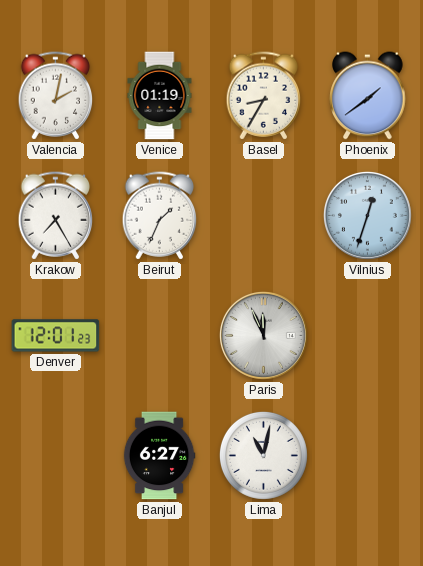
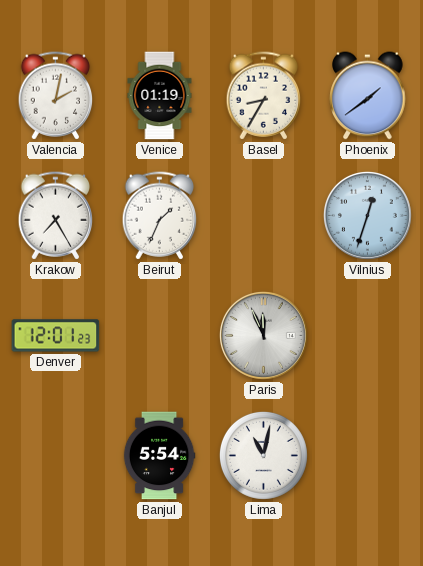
Banjul: 6:27 -> 5:54
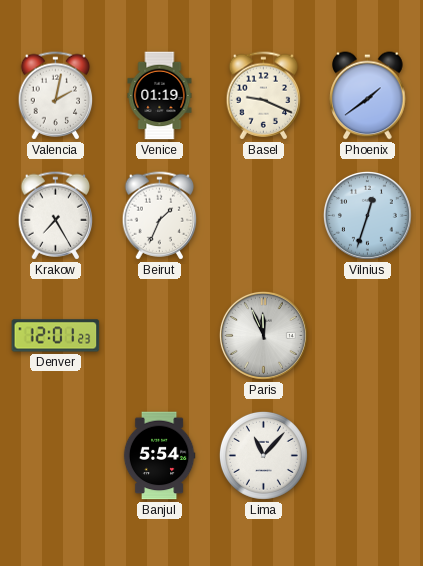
Basel: 8:35 -> 9:19
Lima: 11:02 -> 11:07
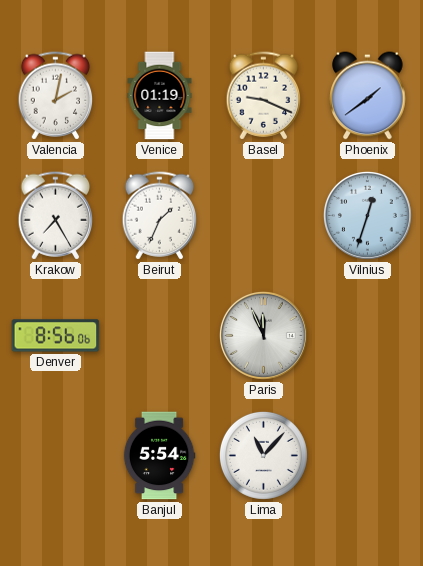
Denver: 12:01 -> 8:56
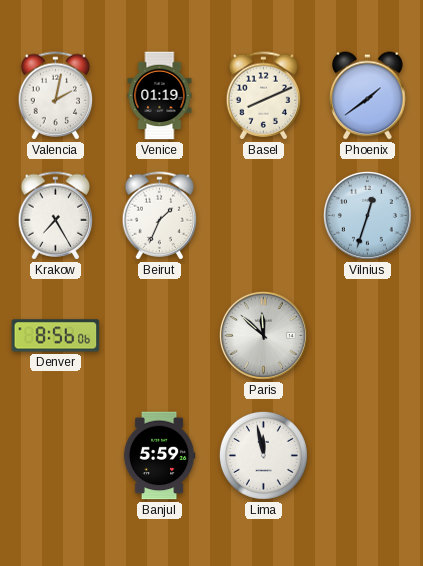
Basel: 9:19 -> 8:11
Paris: 11:56 -> 11:52
Banjul: 5:54 -> 5:59
Lima: 11:07 -> 11:58
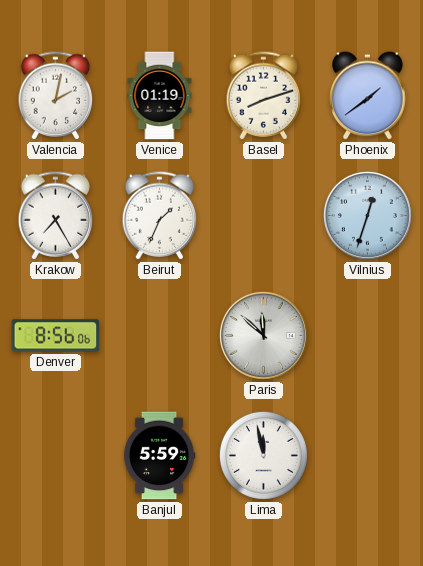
Basel: 8:11 -> 8:12
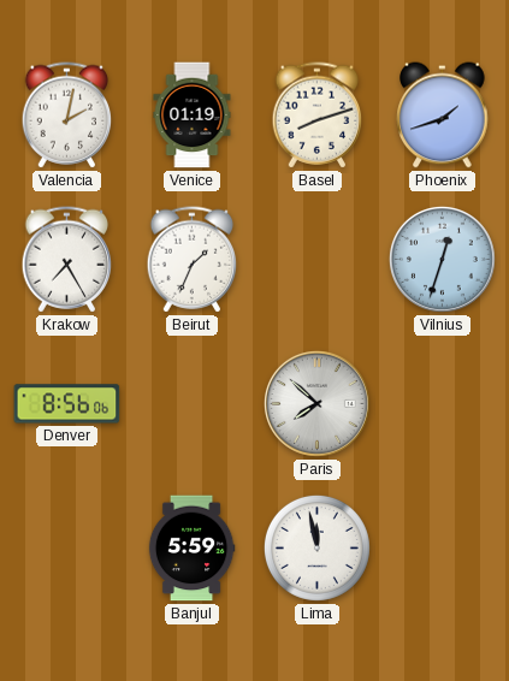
Phoenix: 1:39 -> 1:42
Paris: 11:52 -> 7:52
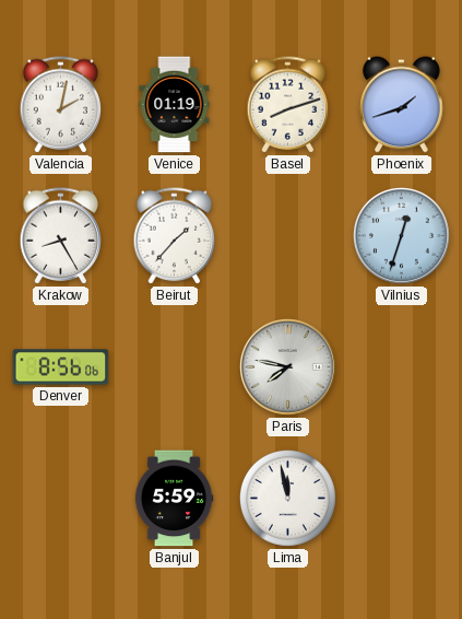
Krakow: 7:25 -> 8:25
Beirut: 1:34 -> 1:37
Paris: 7:52 -> 7:47
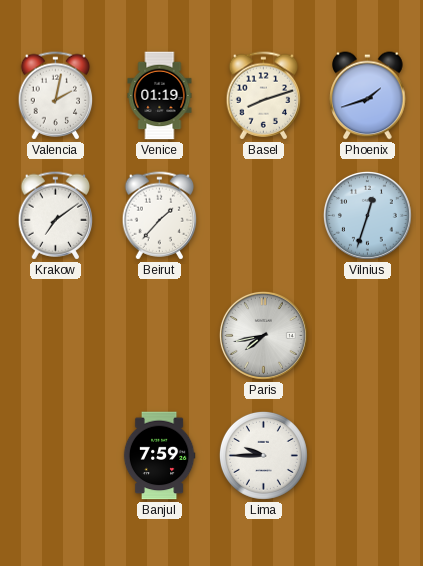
Krakow: 8:25 -> 7:09
Denver: 8:56 -> none
Paris: 7:47 -> 7:43
Banjul: 5:59 -> 7:59
Lima: 11:58 -> 9:45
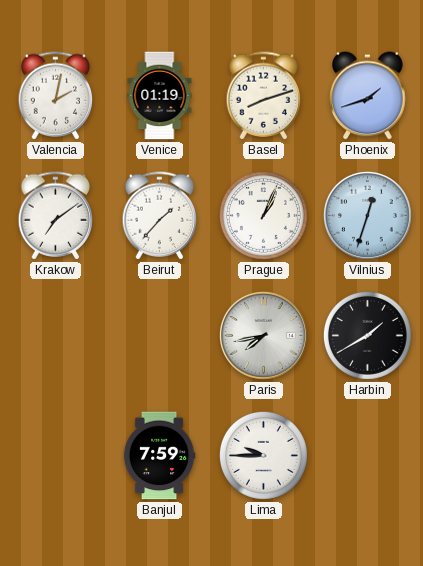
Prague: none -> 1:04
Harbin: none -> 1:40
